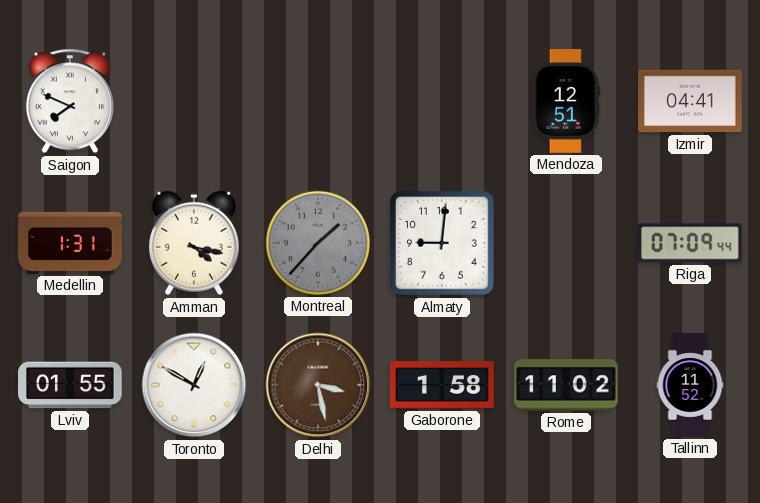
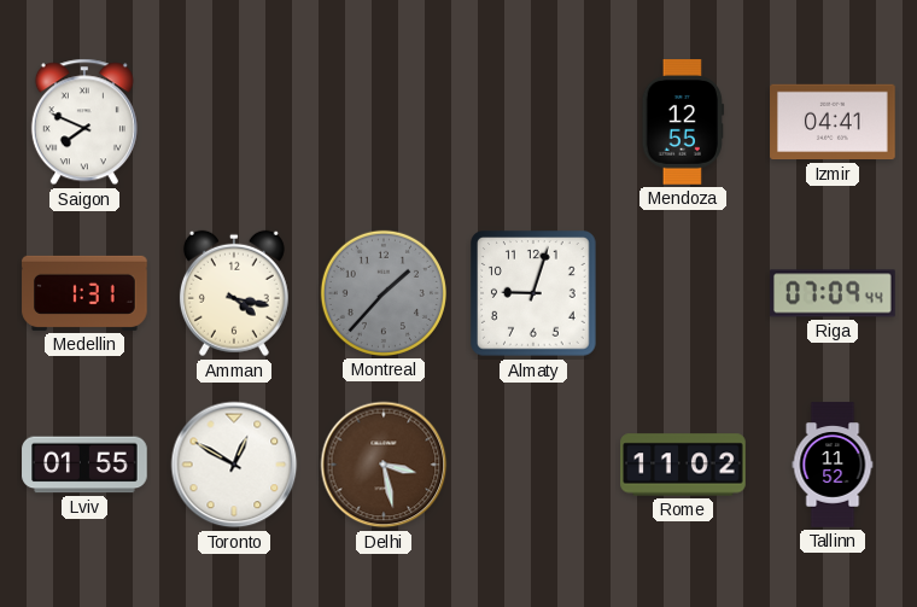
Mendoza: 12:51 -> 12:55
Almaty: 9:01 -> 9:03
Gaborone: 1:58 -> none
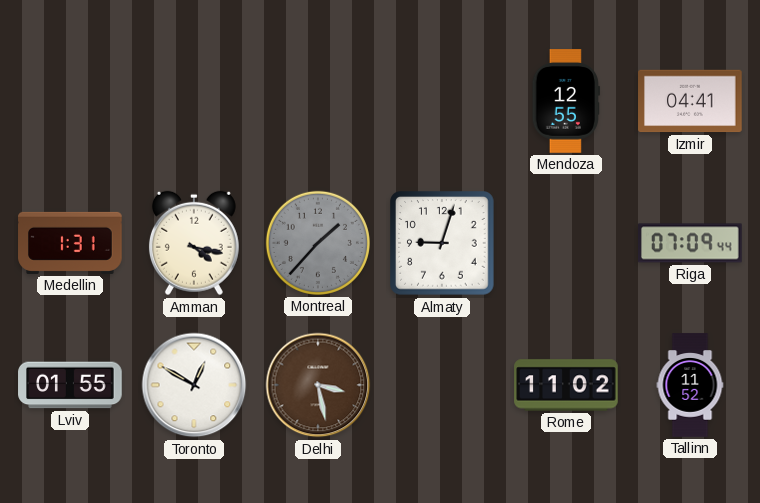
Saigon: 7:49 -> none
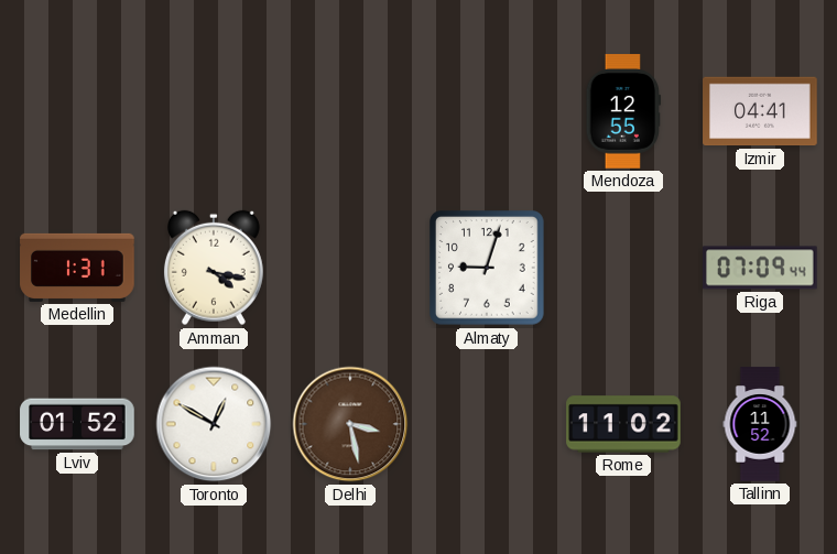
Montreal: 1:37 -> none
Lviv: 01:55 -> 01:52
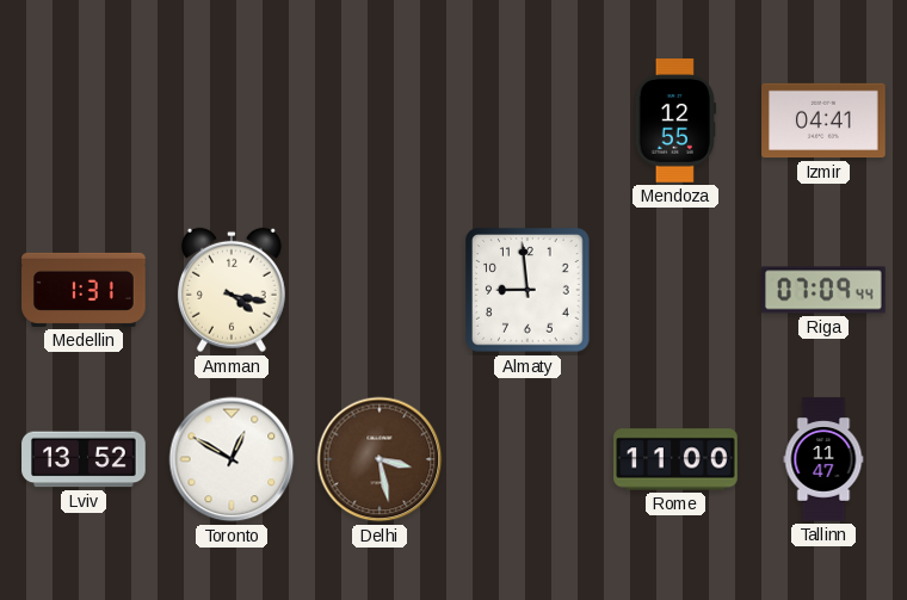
Almaty: 9:03 -> 8:59
Lviv: 01:52 -> 13:52
Rome: 11:02 -> 11:00
Tallinn: 11:52 -> 11:47
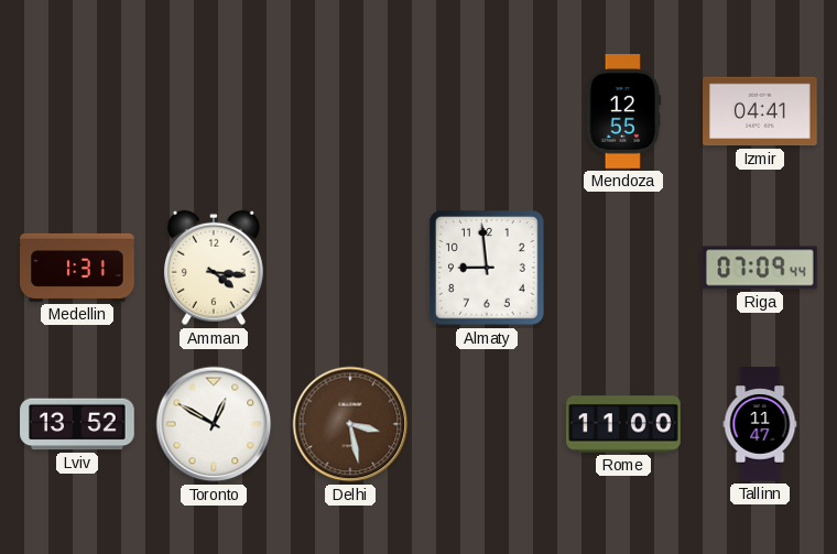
Amman: 4:17 -> 4:16
